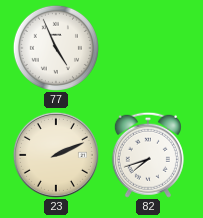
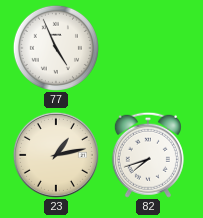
23: 2:11 -> 1:13
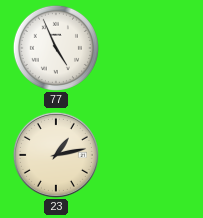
82: 7:42 -> none
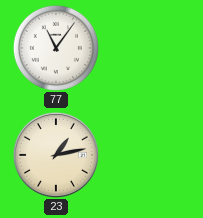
77: 4:56 -> 11:06
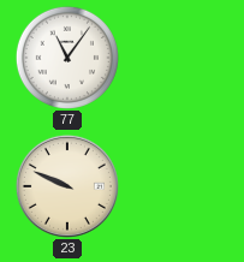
23: 1:13 -> 9:49
